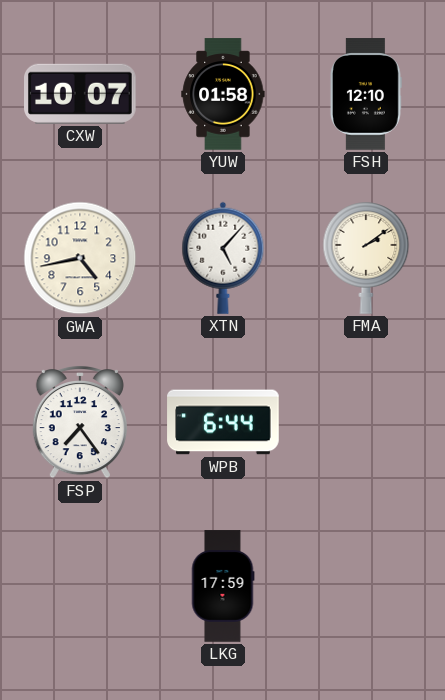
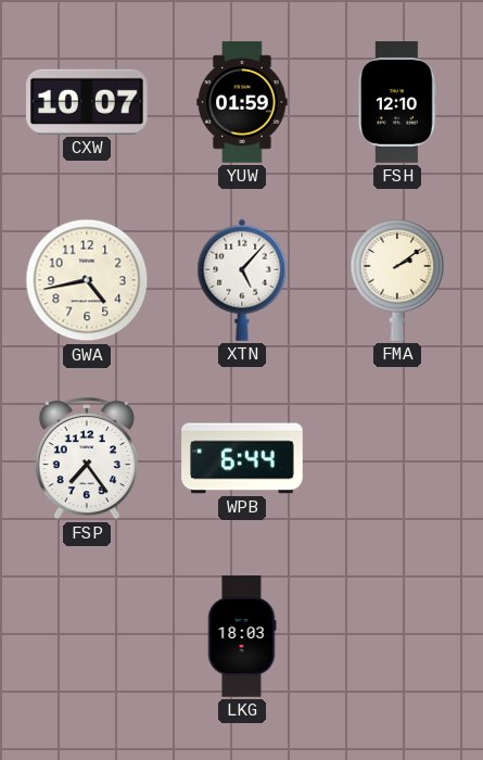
YUW: 01:58 -> 01:59
LKG: 17:59 -> 18:03
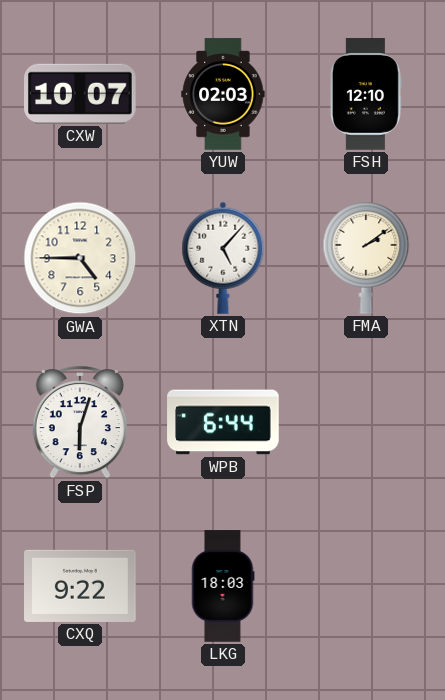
YUW: 01:59 -> 02:03
GWA: 4:43 -> 4:45
FSP: 7:24 -> 6:03
CXQ: none -> 9:22
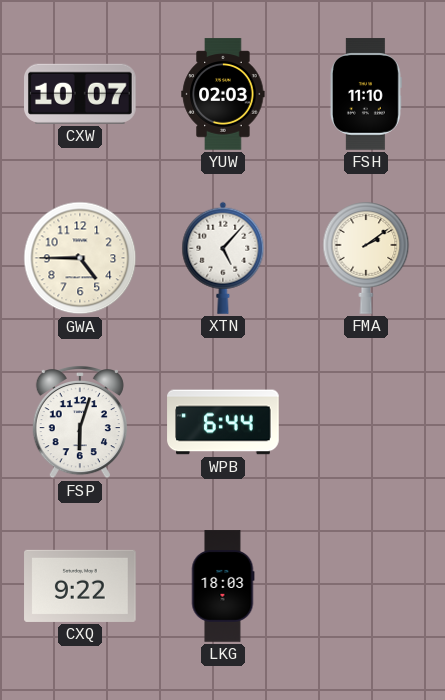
FSH: 12:10 -> 11:10
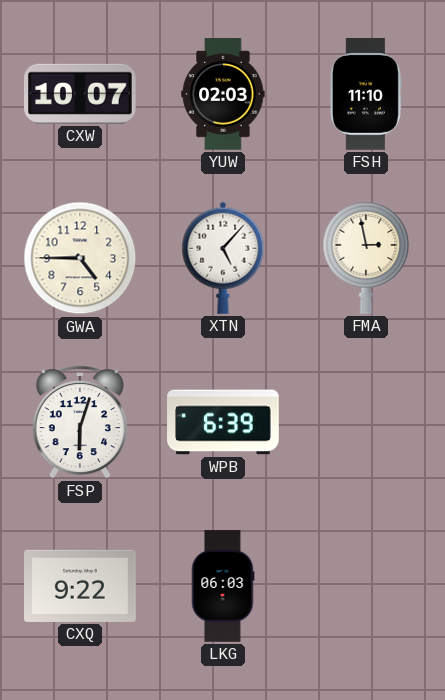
FMA: 2:09 -> 2:58
WPB: 6:44 -> 6:39
LKG: 18:03 -> 06:03
